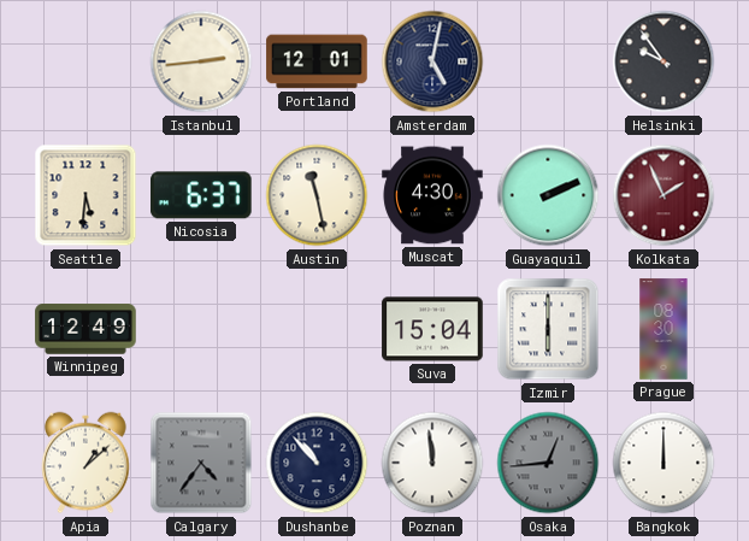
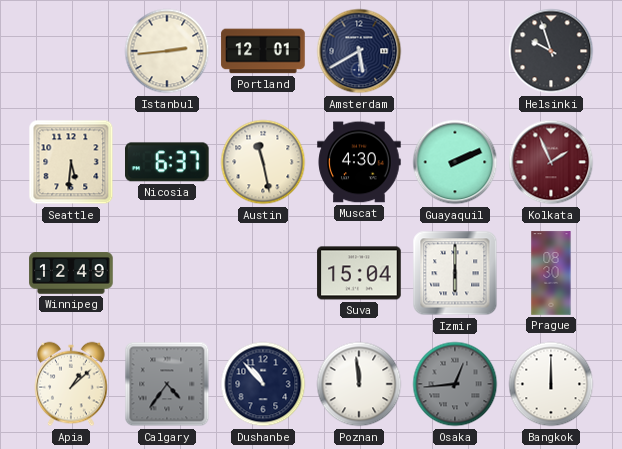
Amsterdam: 5:02 -> 5:40
Helsinki: 9:54 -> 9:57
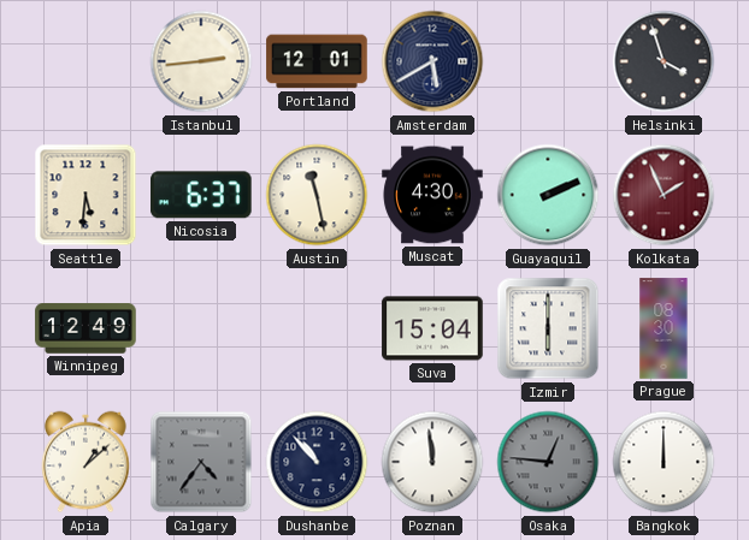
Helsinki: 9:57 -> 3:57
Osaka: 12:44 -> 12:46
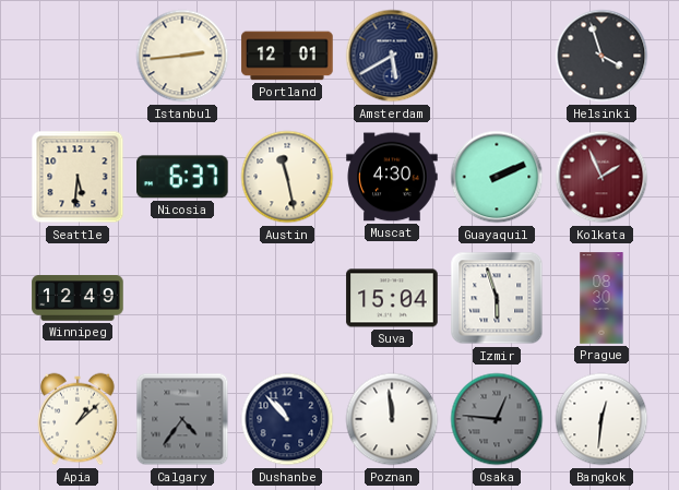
Izmir: 6:00 -> 5:57
Bangkok: 12:00 -> 12:31
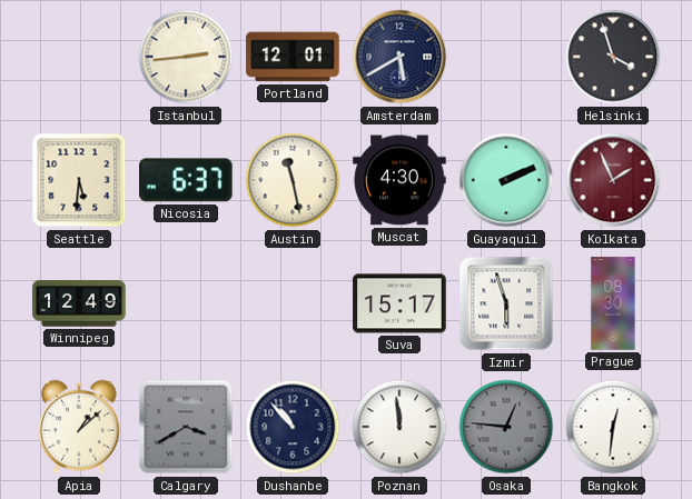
Suva: 15:04 -> 15:17
Calgary: 4:36 -> 3:40
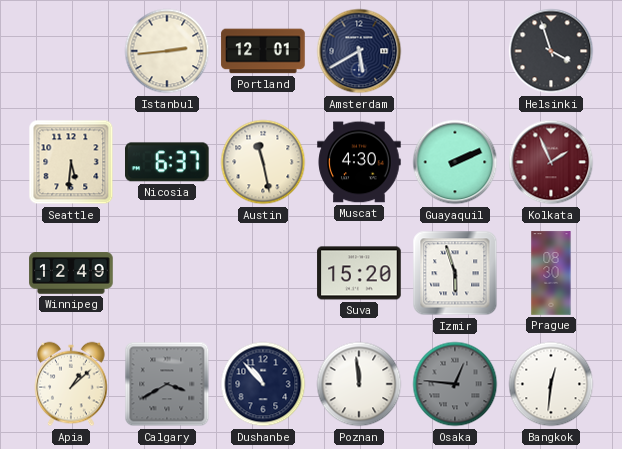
Suva: 15:17 -> 15:20
